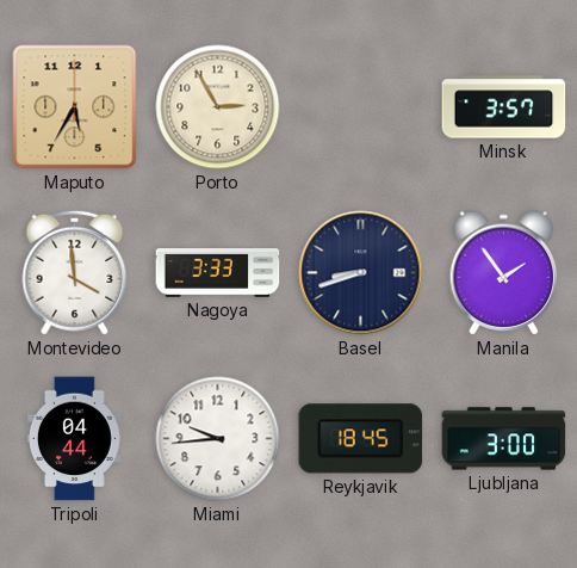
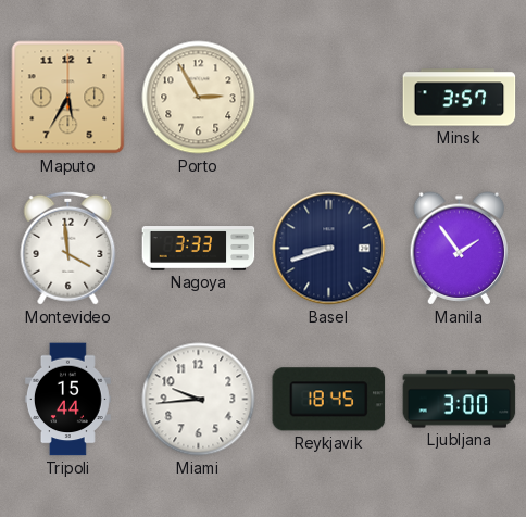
Tripoli: 04:44 -> 15:44
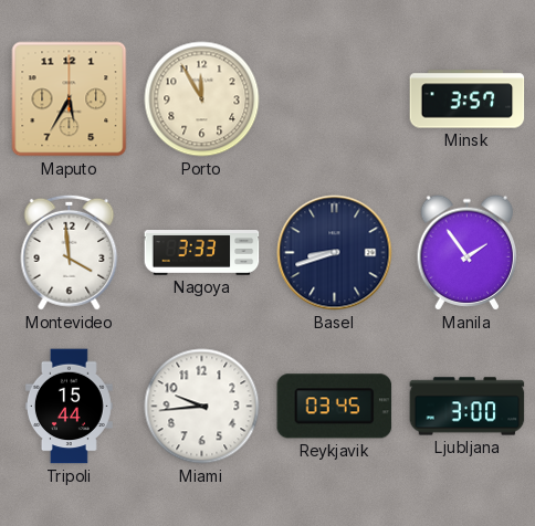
Porto: 2:55 -> 11:55
Reykjavik: 18:45 -> 03:45
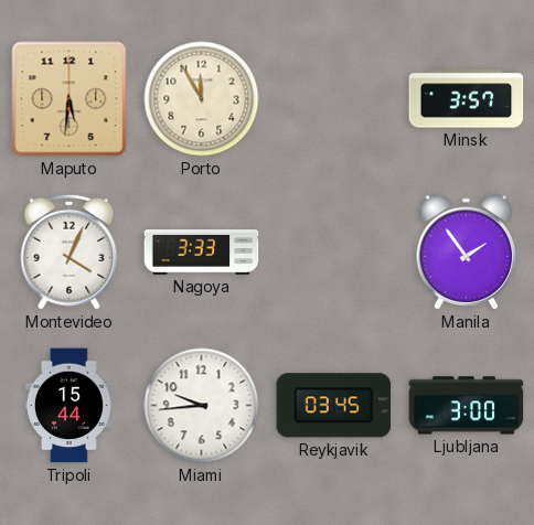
Maputo: 5:35 -> 5:31
Montevideo: 3:59 -> 4:04
Basel: 8:42 -> none
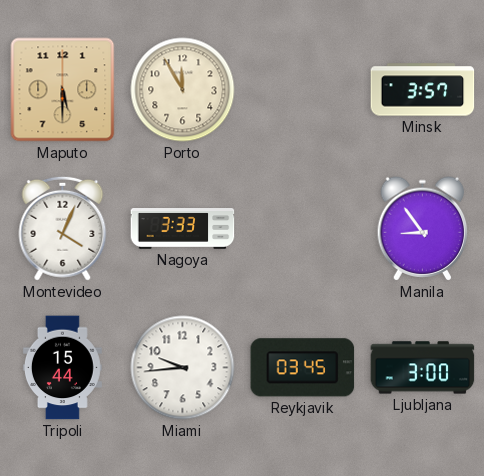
Maputo: 5:31 -> 5:30
Manila: 1:54 -> 8:54
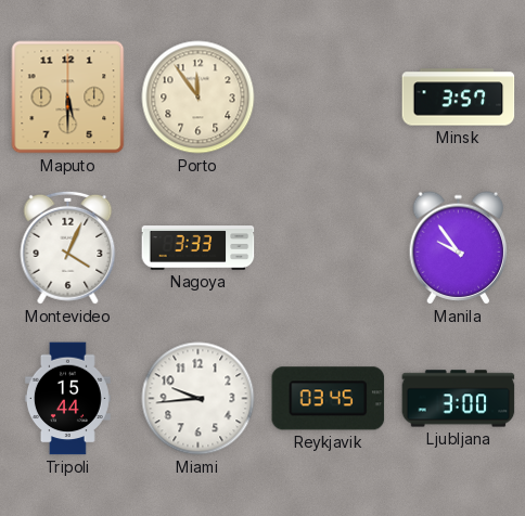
Porto: 11:55 -> 11:54
Manila: 8:54 -> 9:54
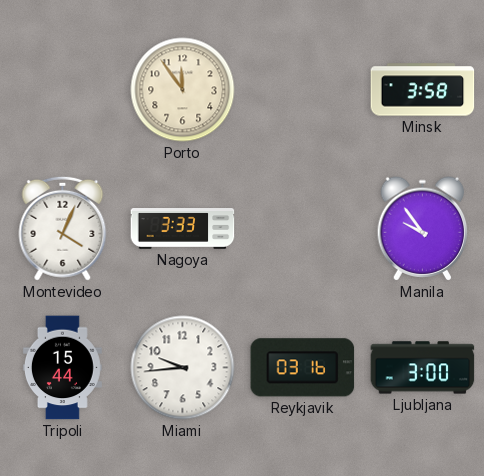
Maputo: 5:30 -> none
Minsk: 3:57 -> 3:58
Reykjavik: 03:45 -> 03:16
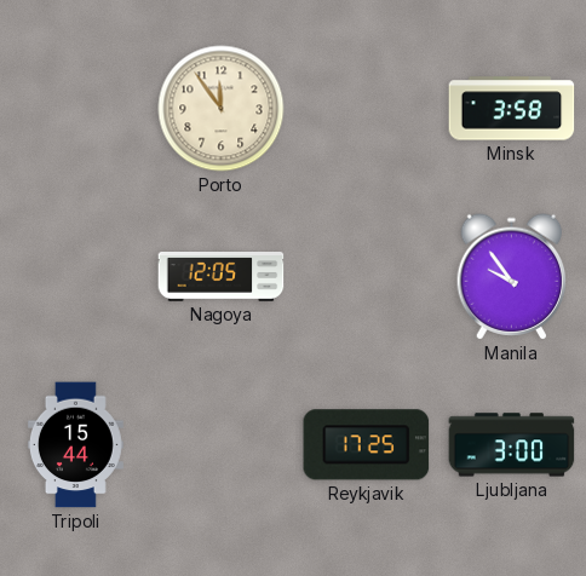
Montevideo: 4:04 -> none
Nagoya: 3:33 -> 12:05
Miami: 9:44 -> none
Reykjavik: 03:16 -> 17:25
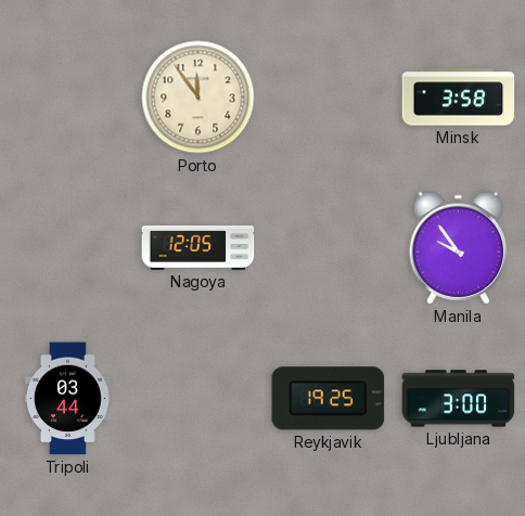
Tripoli: 15:44 -> 03:44
Reykjavik: 17:25 -> 19:25
